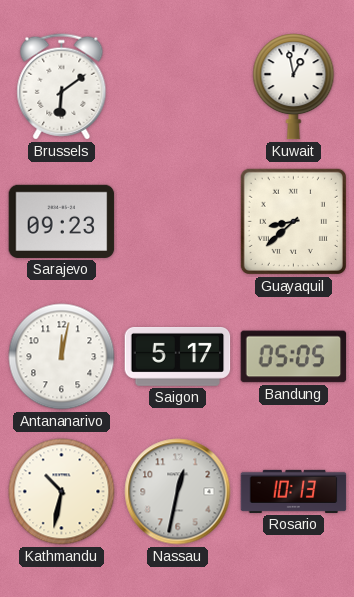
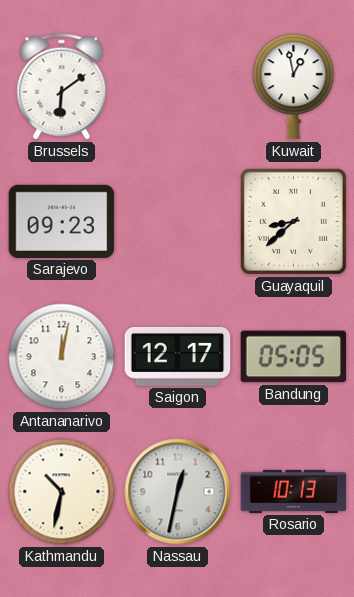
Saigon: 5:17 -> 12:17
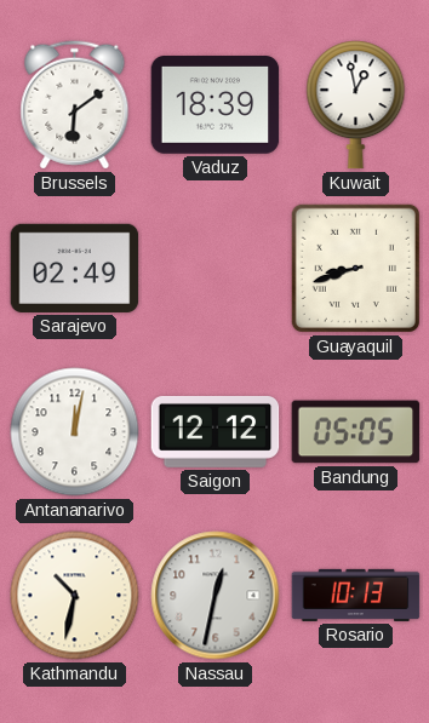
Vaduz: none -> 18:39
Sarajevo: 09:23 -> 02:49
Guayaquil: 8:38 -> 8:42
Saigon: 12:17 -> 12:12
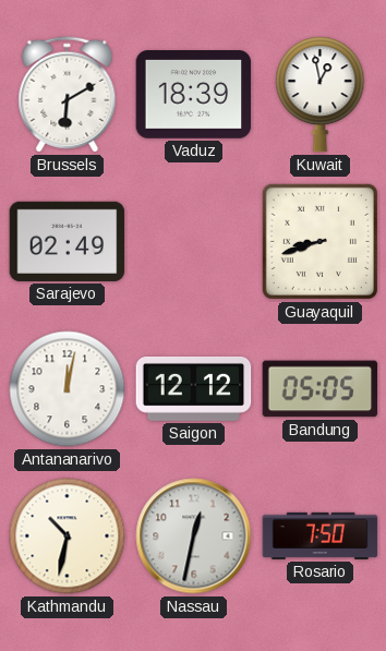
Brussels: 6:09 -> 6:10
Rosario: 10:13 -> 7:50
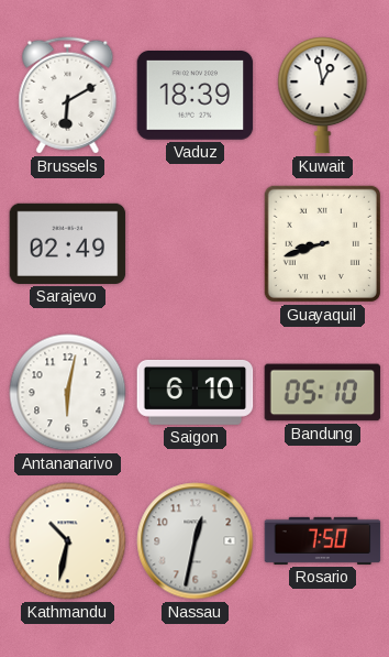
Antananarivo: 12:02 -> 6:02
Saigon: 12:12 -> 6:10
Bandung: 05:05 -> 05:10
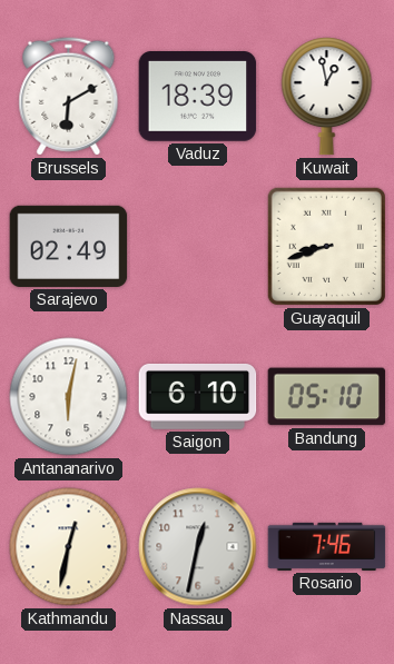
Kathmandu: 10:32 -> 12:32
Rosario: 7:50 -> 7:46
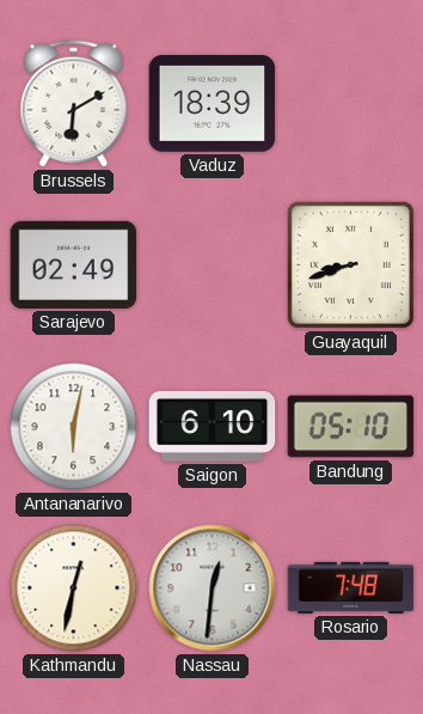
Kuwait: 12:58 -> none
Nassau: 12:32 -> 12:31
Rosario: 7:46 -> 7:48
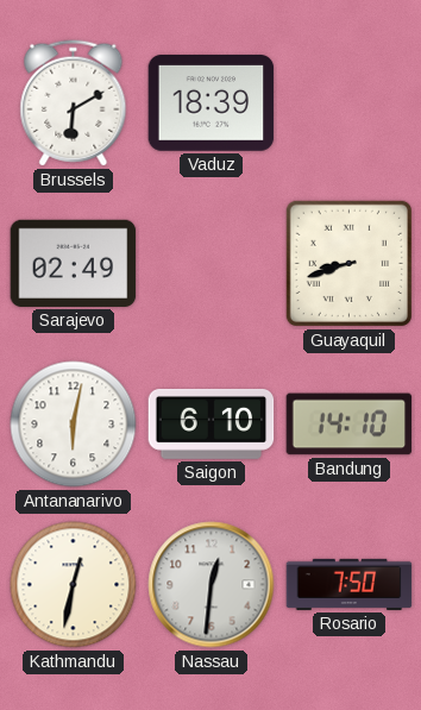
Bandung: 05:10 -> 14:10
Rosario: 7:48 -> 7:50
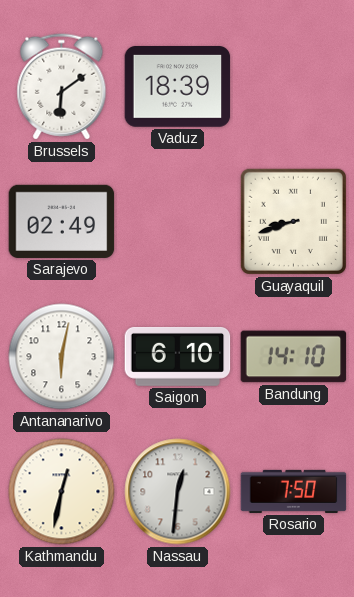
Brussels: 6:10 -> 6:09
